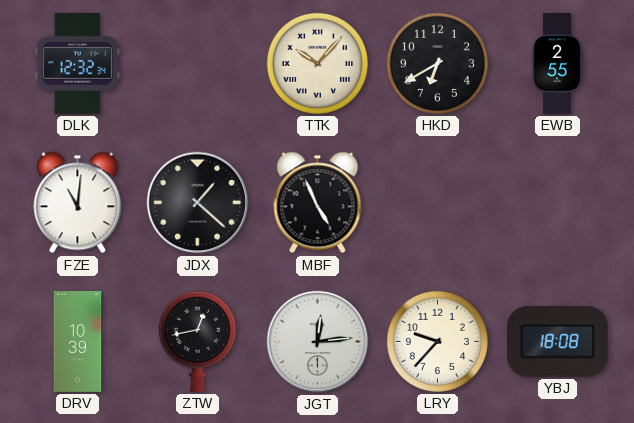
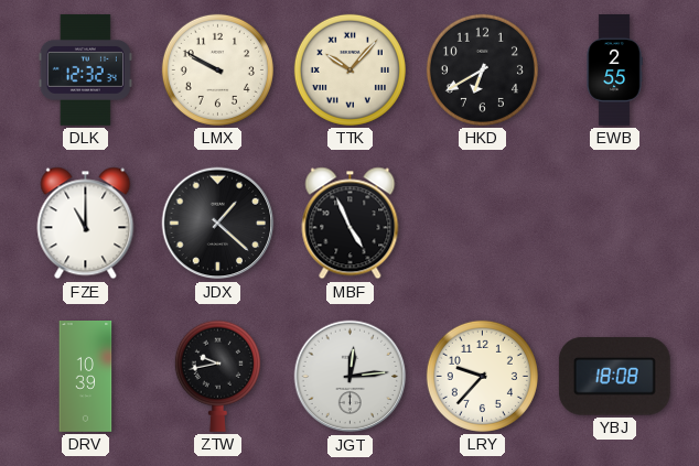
LMX: none -> 9:50
FZE: 11:01 -> 11:00
ZTW: 12:43 -> 9:43
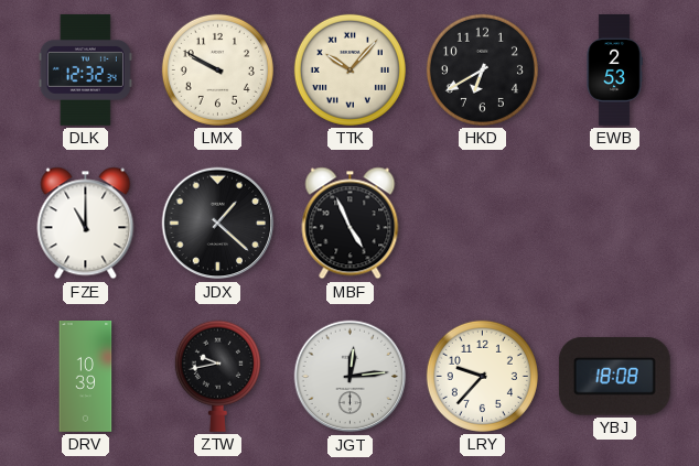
EWB: 2:55 -> 2:53
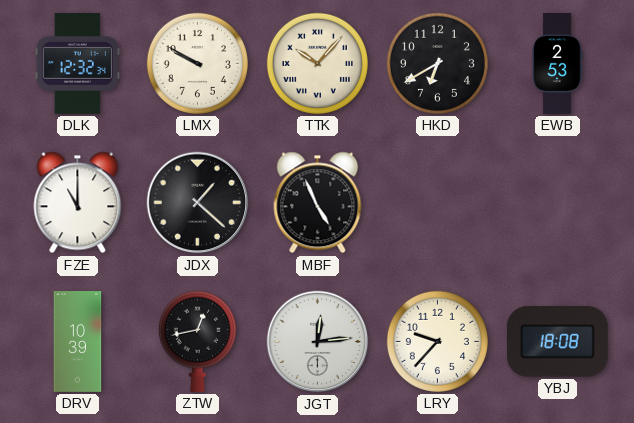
ZTW: 9:43 -> 12:43
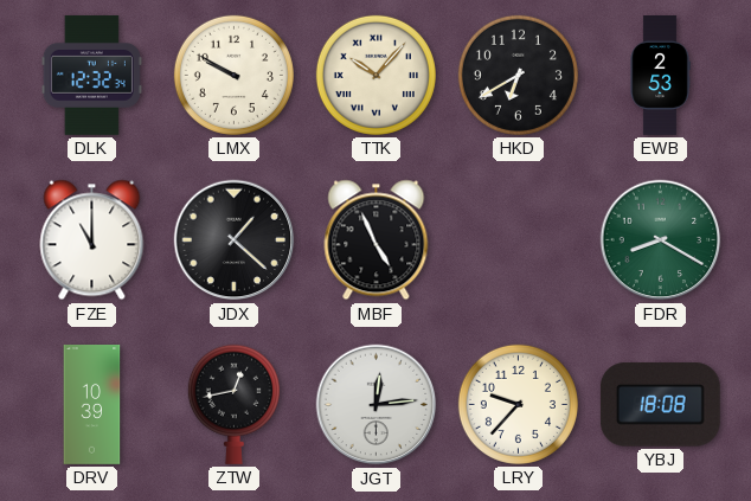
FDR: none -> 8:20
